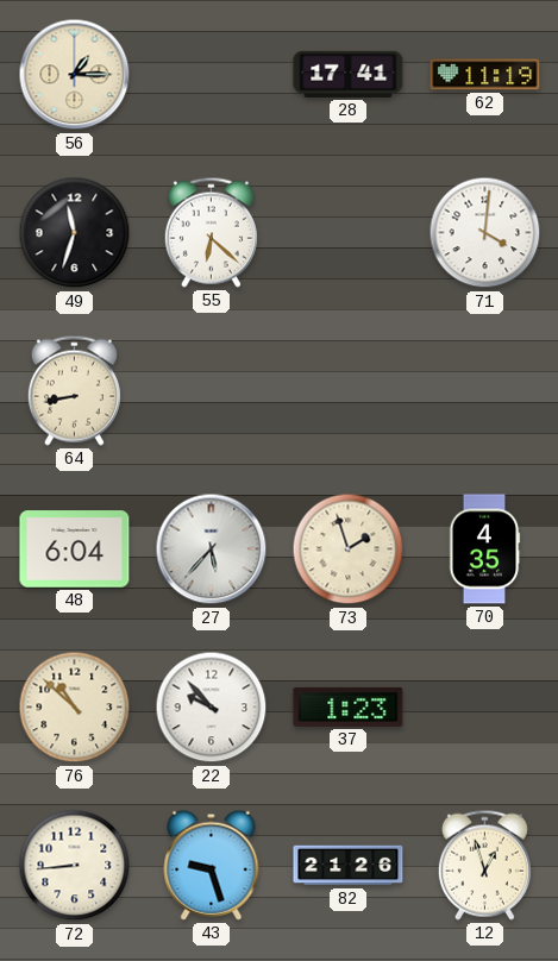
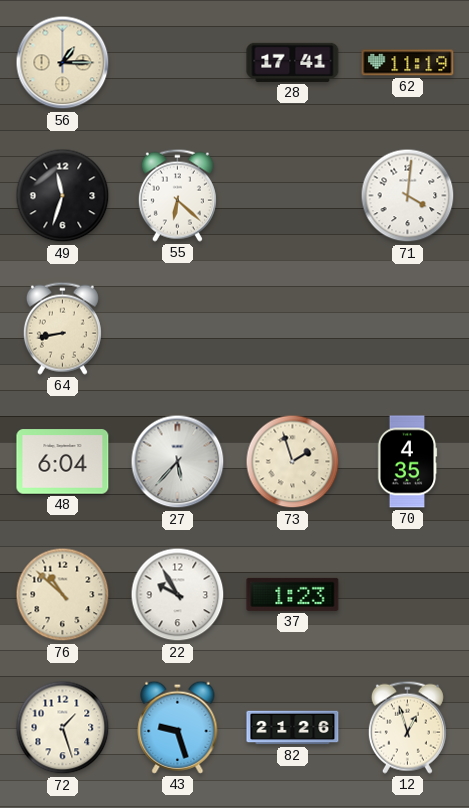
22: 9:53 -> 9:55
72: 8:44 -> 1:27
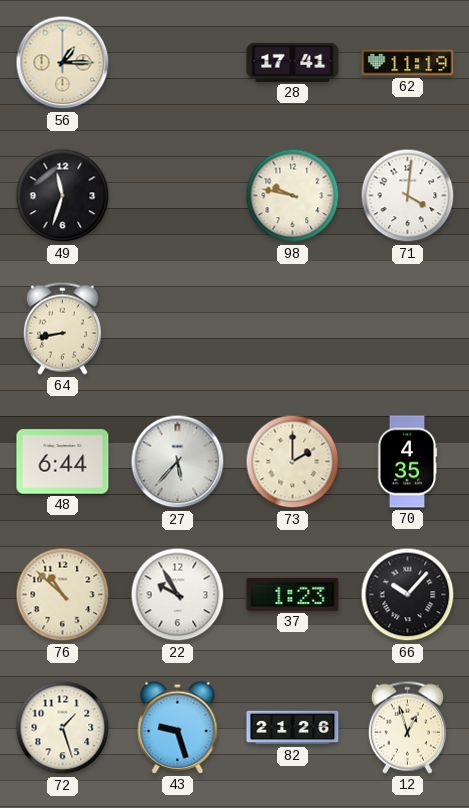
55: 6:22 -> none
98: none -> 9:47
48: 6:04 -> 6:44
73: 1:57 -> 2:00
66: none -> 10:07
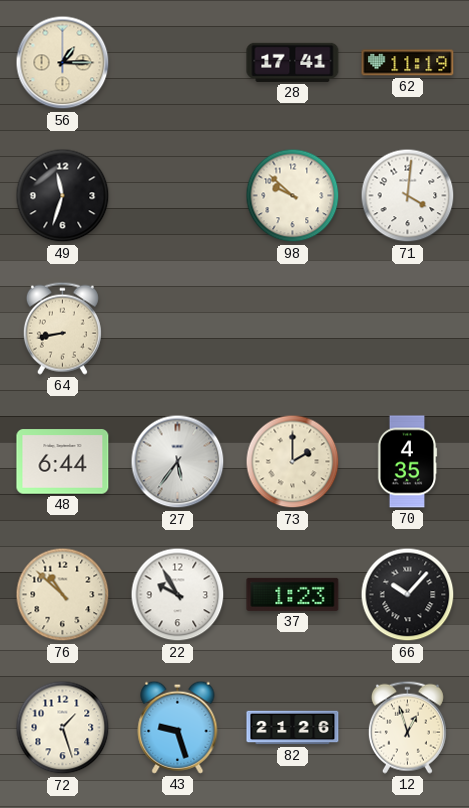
98: 9:47 -> 9:52
27: 5:37 -> 5:36
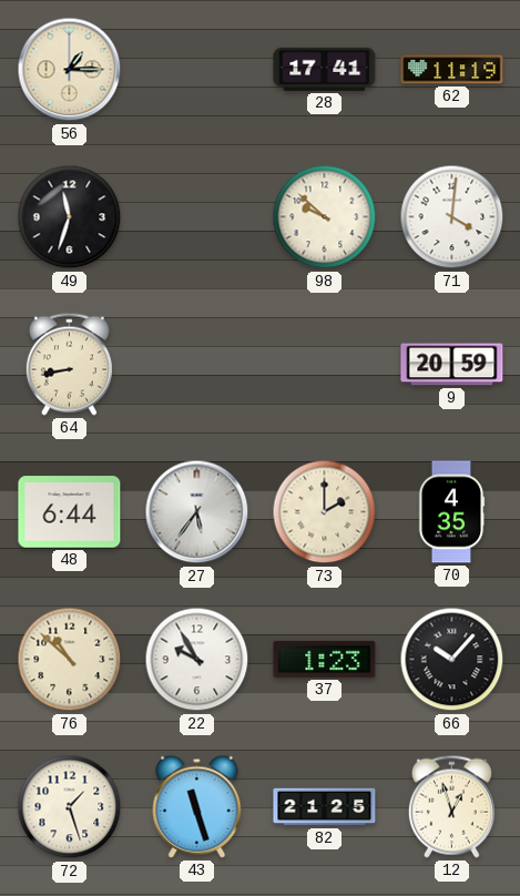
9: none -> 20:59
43: 9:27 -> 11:27
82: 21:26 -> 21:25
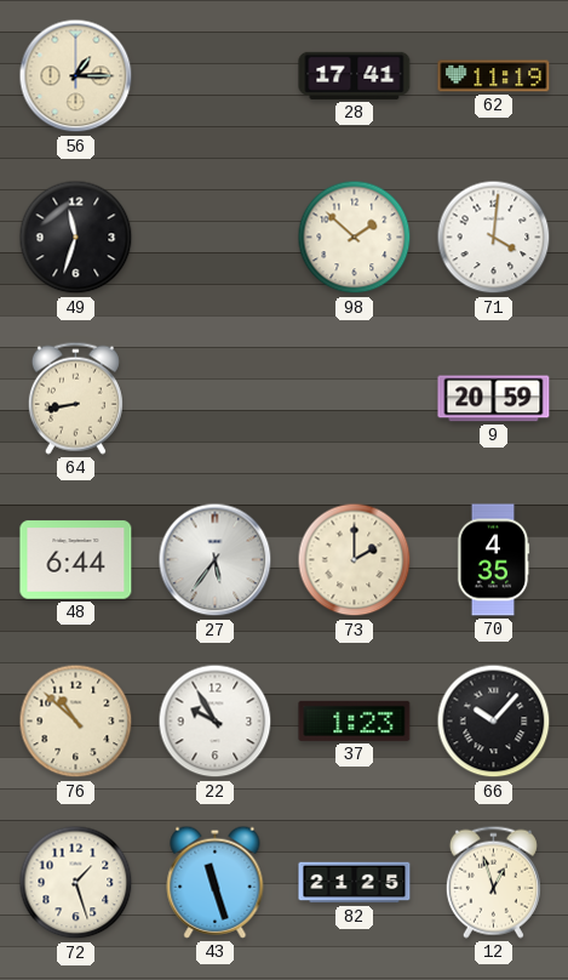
98: 9:52 -> 1:52
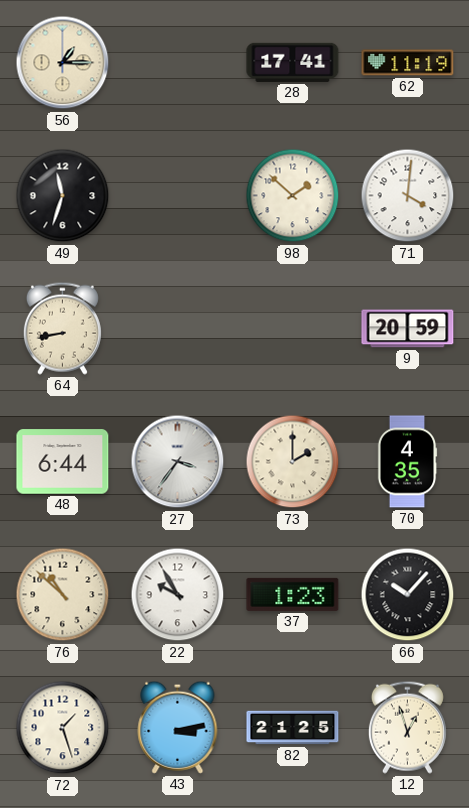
27: 5:36 -> 3:36
43: 11:27 -> 3:13
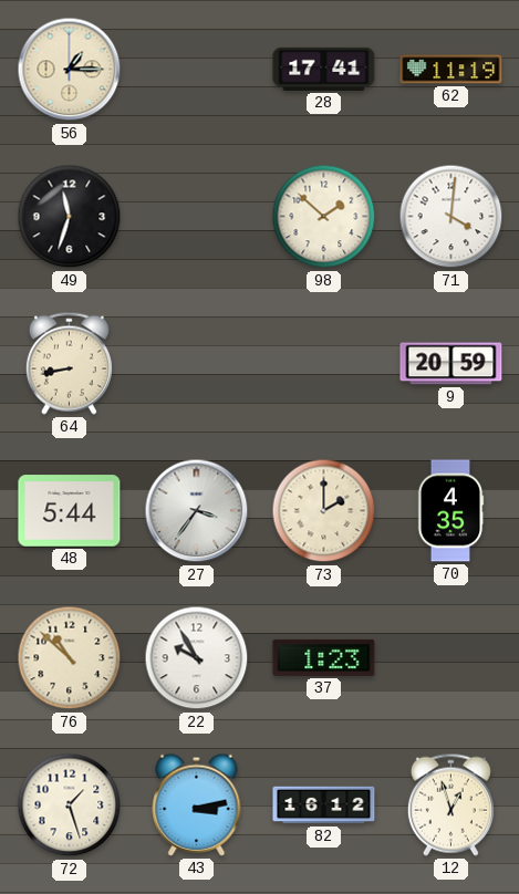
48: 6:44 -> 5:44
66: 10:07 -> none
82: 21:25 -> 16:12
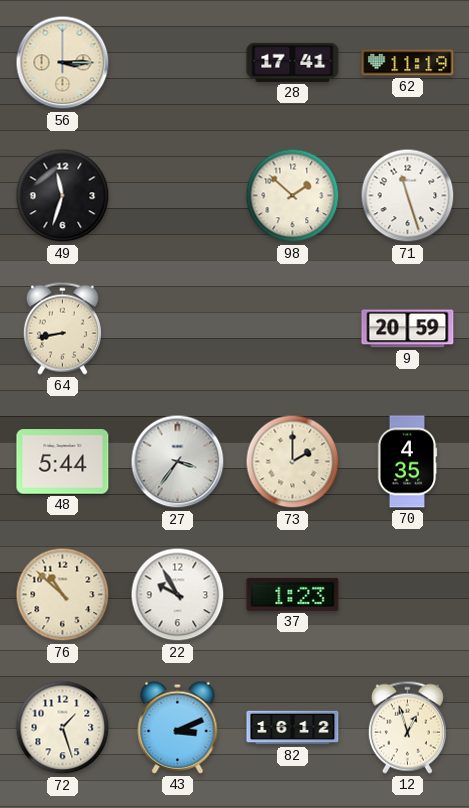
56: 1:15 -> 3:15
71: 4:01 -> 11:27
43: 3:13 -> 3:11
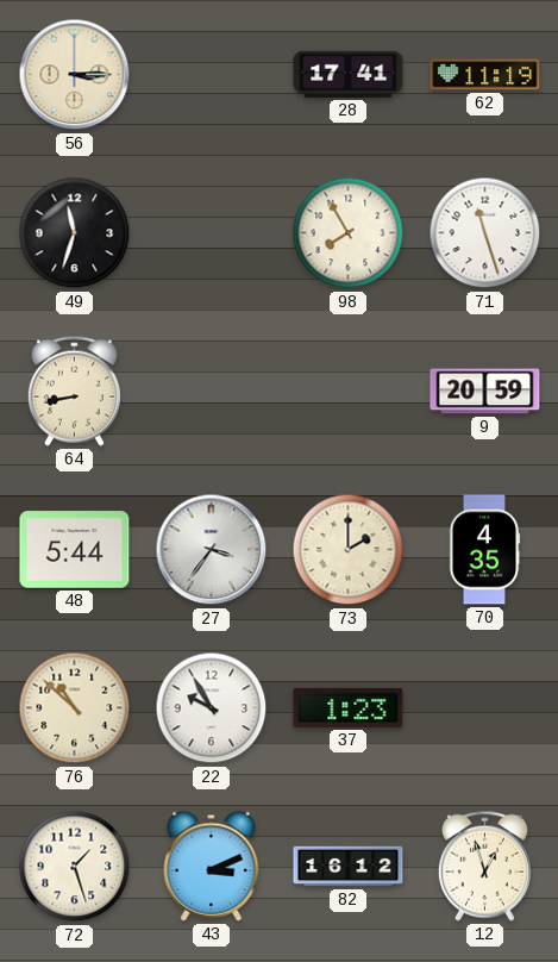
98: 1:52 -> 7:55
